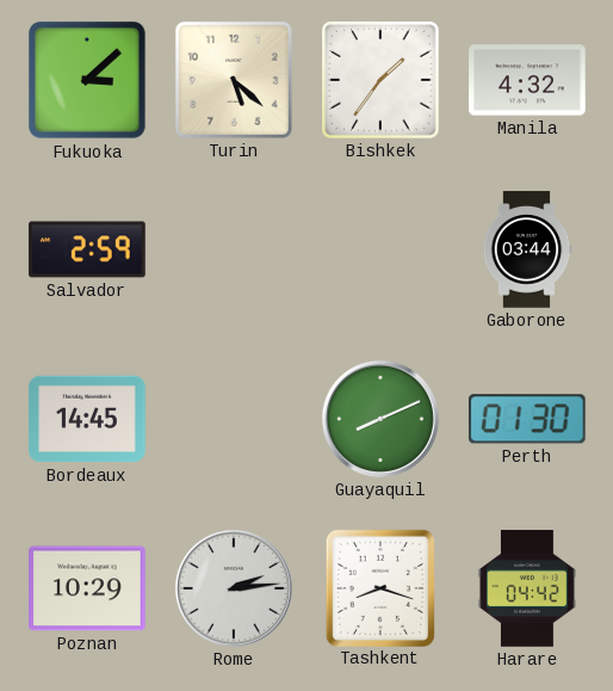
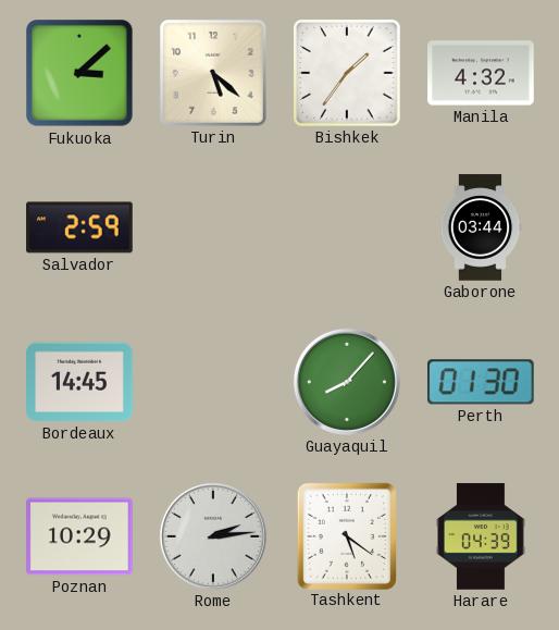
Guayaquil: 8:11 -> 8:07
Tashkent: 8:18 -> 5:21
Harare: 04:42 -> 04:39
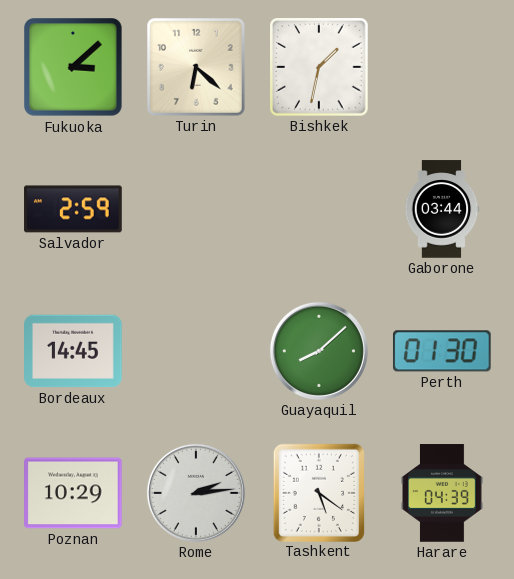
Turin: 5:22 -> 6:22
Bishkek: 1:36 -> 1:32
Manila: 4:32 -> none
Guayaquil: 8:07 -> 8:08
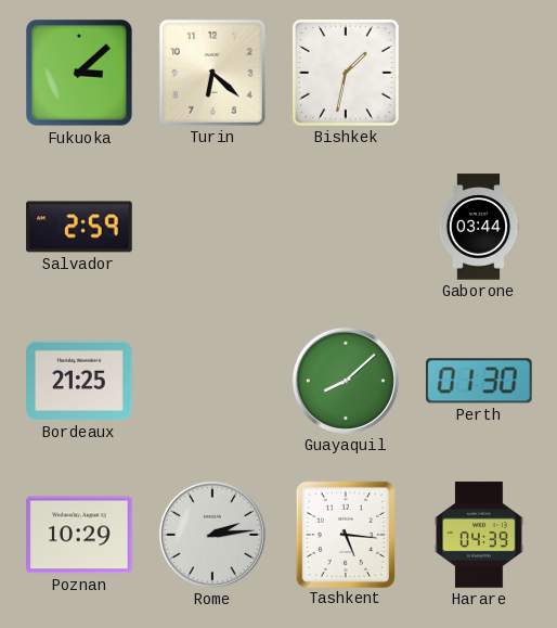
Bordeaux: 14:45 -> 21:25
Tashkent: 5:21 -> 5:16
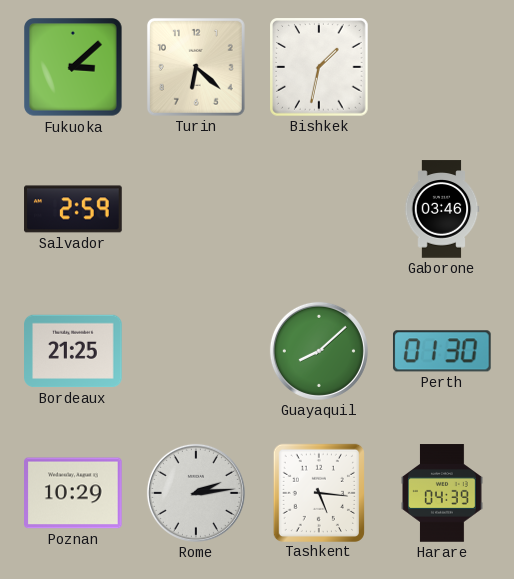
Gaborone: 03:44 -> 03:46
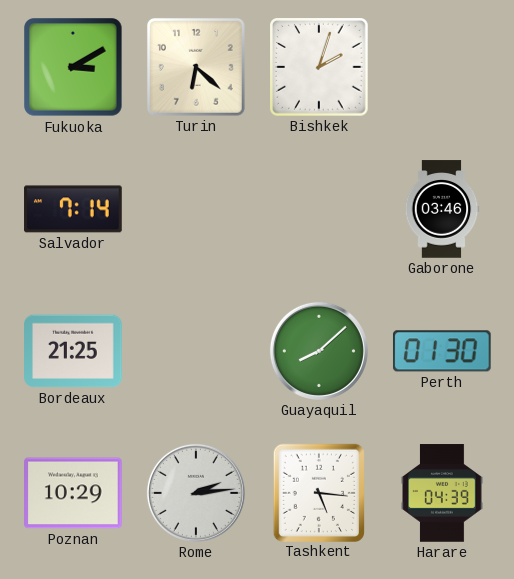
Fukuoka: 3:08 -> 3:10
Bishkek: 1:32 -> 2:03
Salvador: 2:59 -> 7:14
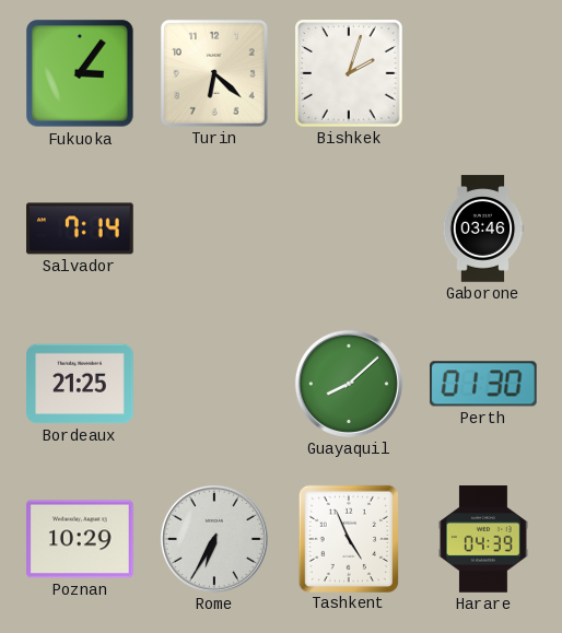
Fukuoka: 3:10 -> 3:06
Rome: 2:14 -> 6:35
Tashkent: 5:16 -> 4:56
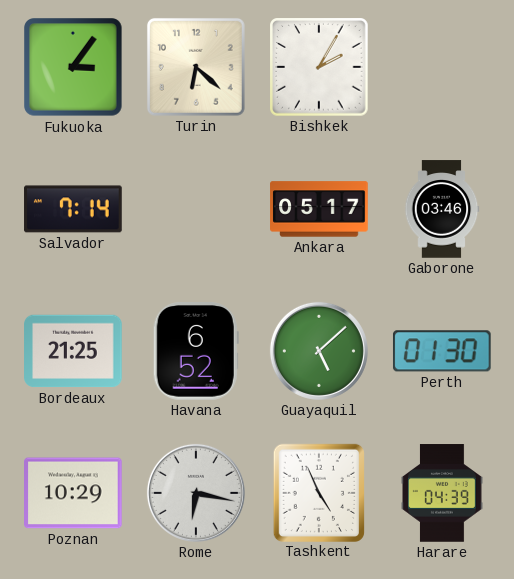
Bishkek: 2:03 -> 2:05
Ankara: none -> 05:17
Havana: none -> 6:52
Guayaquil: 8:08 -> 5:08
Rome: 6:35 -> 6:17
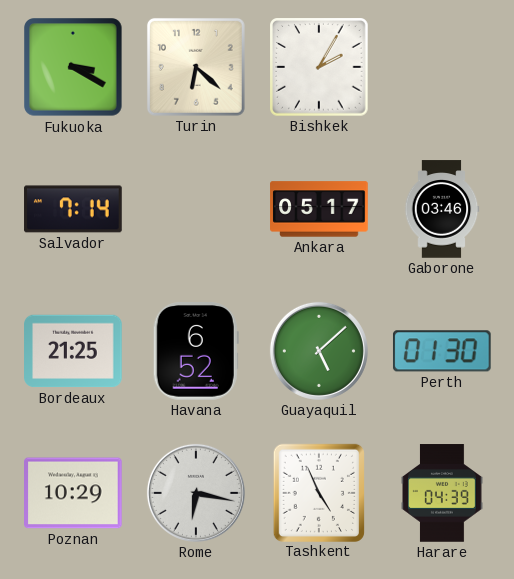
Fukuoka: 3:06 -> 3:20
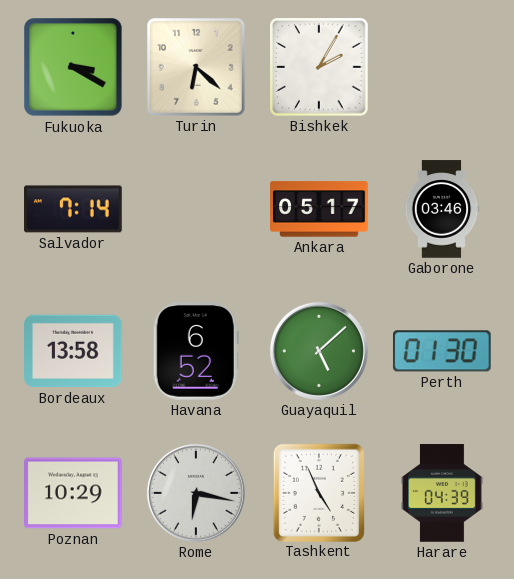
Bordeaux: 21:25 -> 13:58
